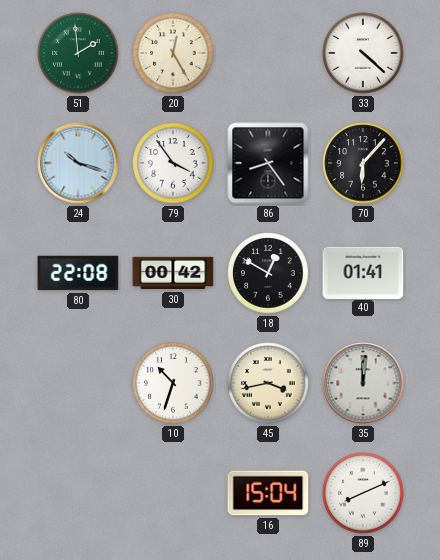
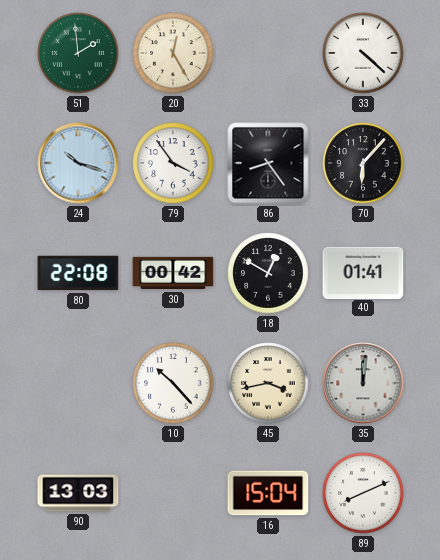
10: 10:33 -> 10:23
90: none -> 13:03
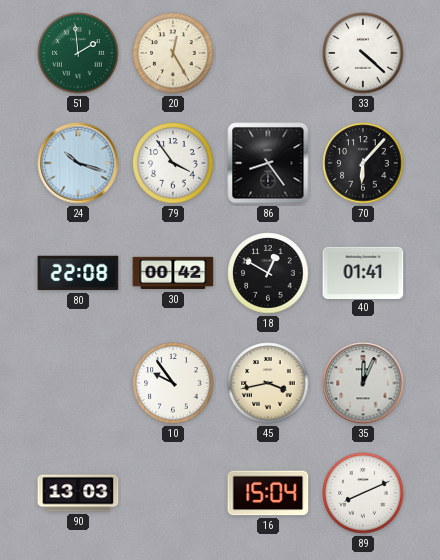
10: 10:23 -> 9:54
35: 12:01 -> 12:04
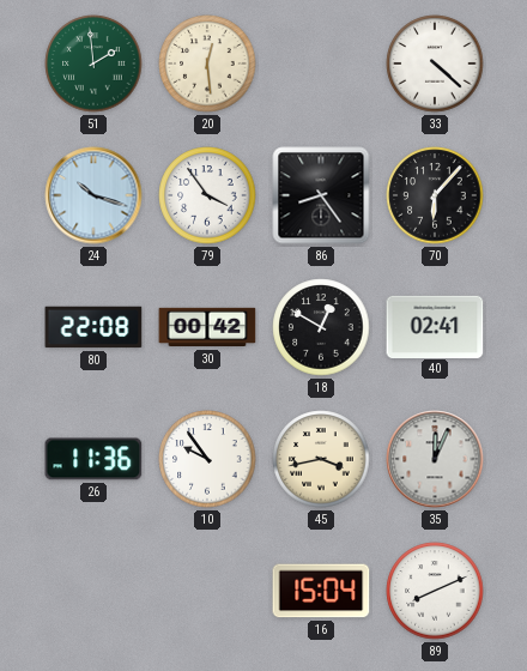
20: 12:25 -> 12:29
40: 01:41 -> 02:41
26: none -> 11:36
90: 13:03 -> none
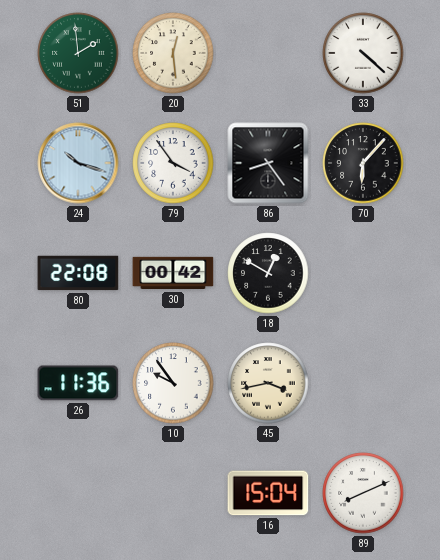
40: 02:41 -> none
35: 12:04 -> none
